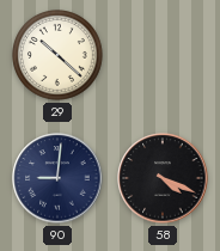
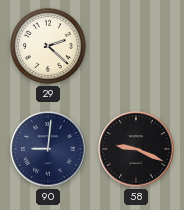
29: 10:22 -> 2:22
58: 4:19 -> 9:19
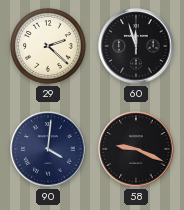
60: none -> 11:57
90: 9:01 -> 4:01
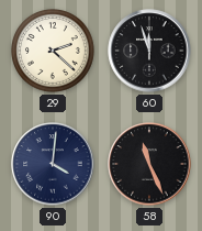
58: 9:19 -> 11:26
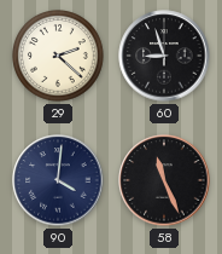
60: 11:57 -> 8:57
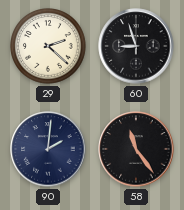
90: 4:01 -> 2:01
58: 11:26 -> 11:24
